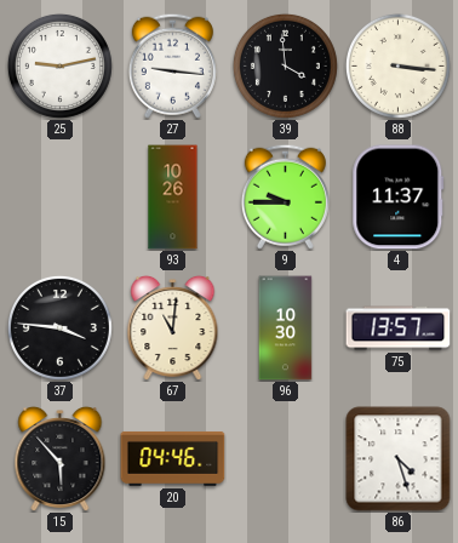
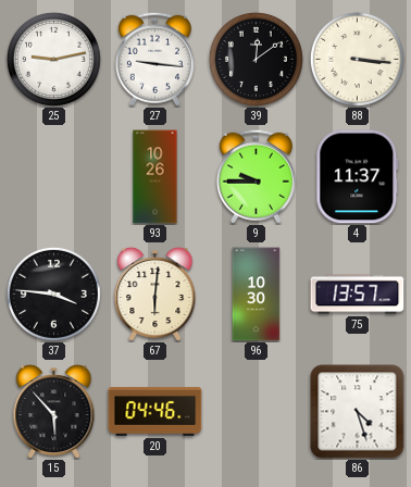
39: 3:59 -> 12:09
67: 11:01 -> 6:01
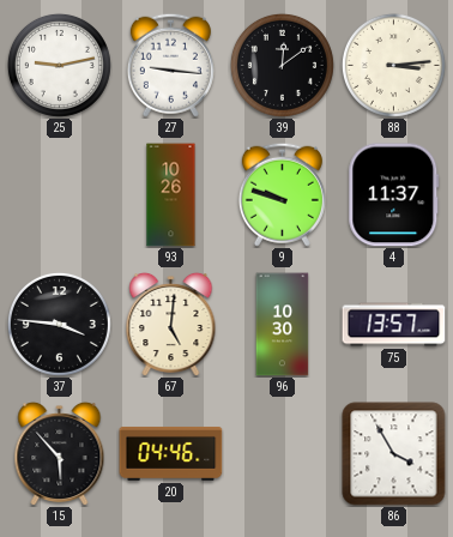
88: 3:16 -> 3:14
9: 9:45 -> 9:48
67: 6:01 -> 5:01
86: 4:27 -> 3:55
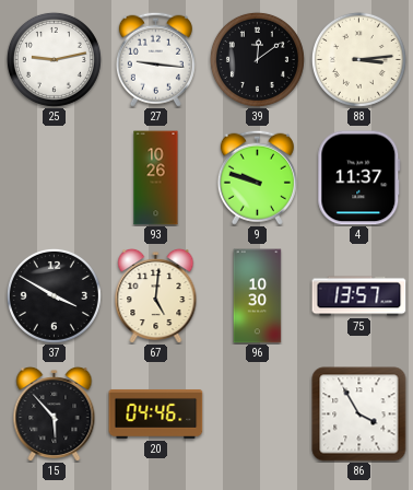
37: 3:46 -> 3:50
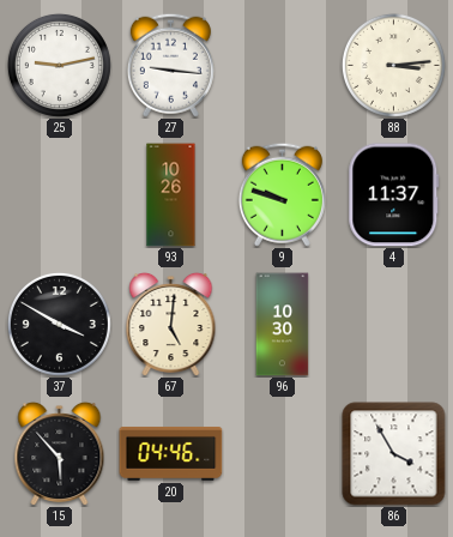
39: 12:09 -> none
75: 13:57 -> none
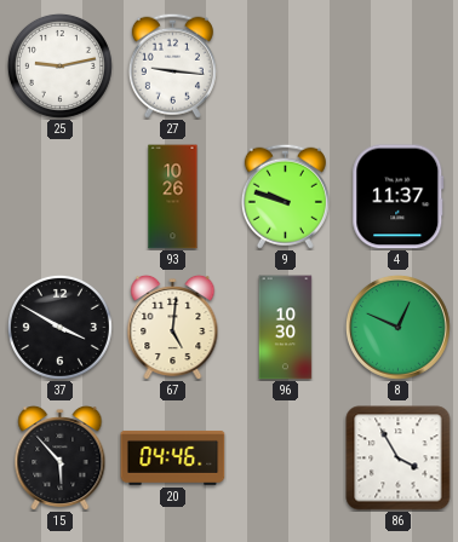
88: 3:14 -> none
8: none -> 12:49
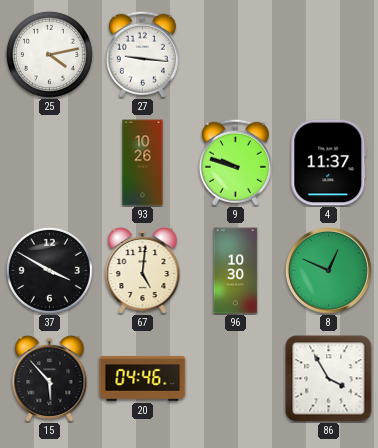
25: 9:13 -> 4:13
